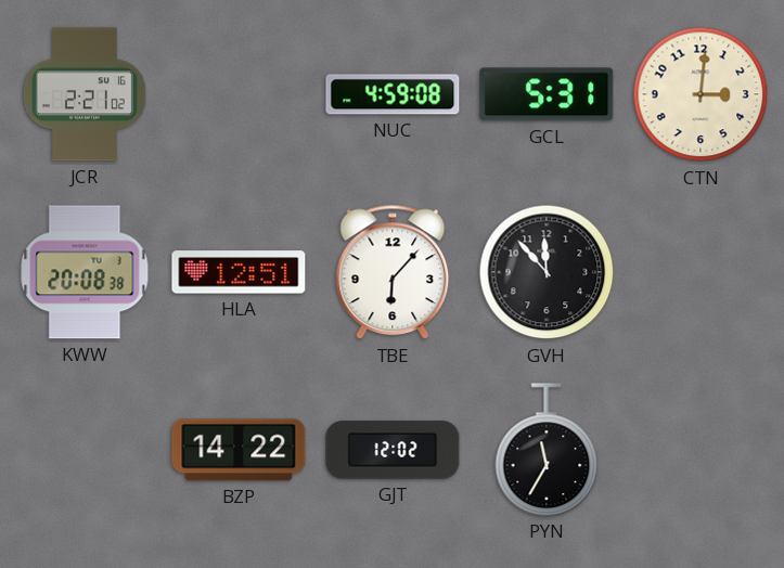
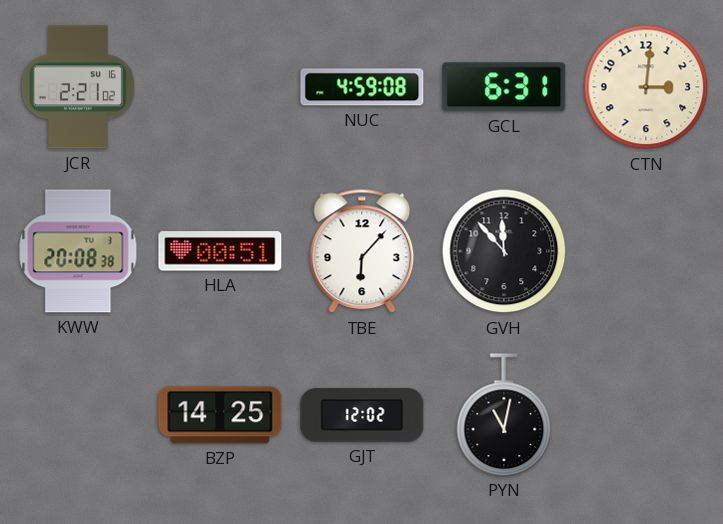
GCL: 5:31 -> 6:31
HLA: 12:51 -> 00:51
BZP: 14:22 -> 14:25
PYN: 11:35 -> 11:02
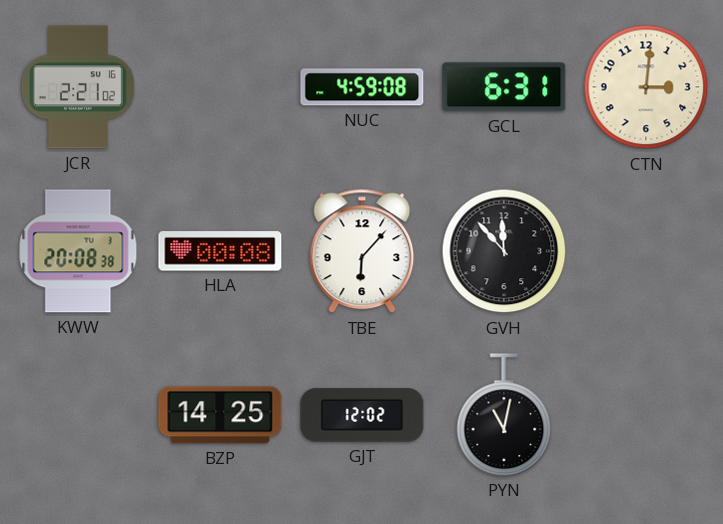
HLA: 00:51 -> 00:08
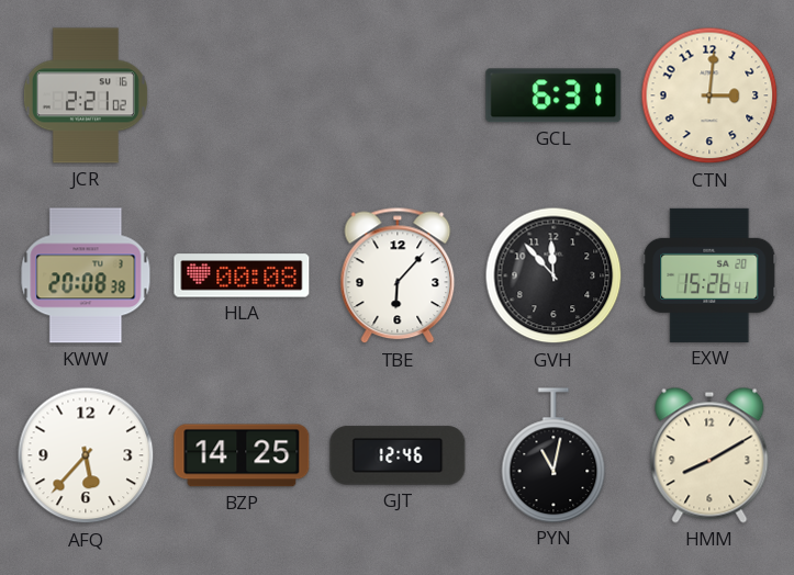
NUC: 4:59 -> none
EXW: none -> 15:26
AFQ: none -> 5:37
GJT: 12:02 -> 12:46
HMM: none -> 8:10
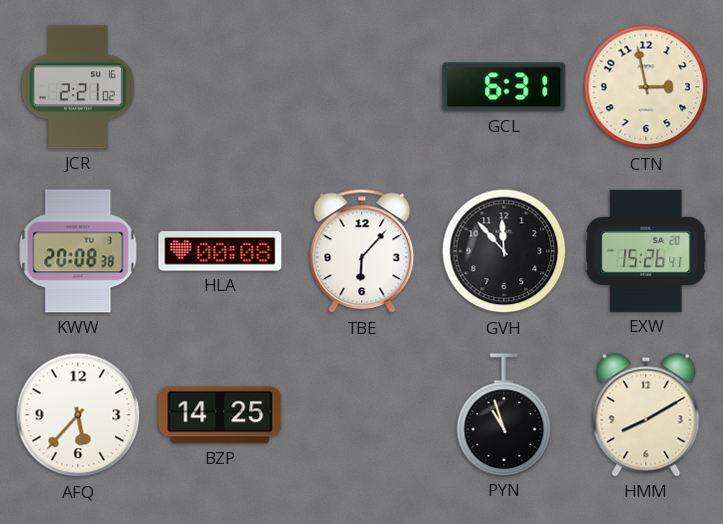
CTN: 3:01 -> 2:58
GJT: 12:46 -> none
PYN: 11:02 -> 10:57
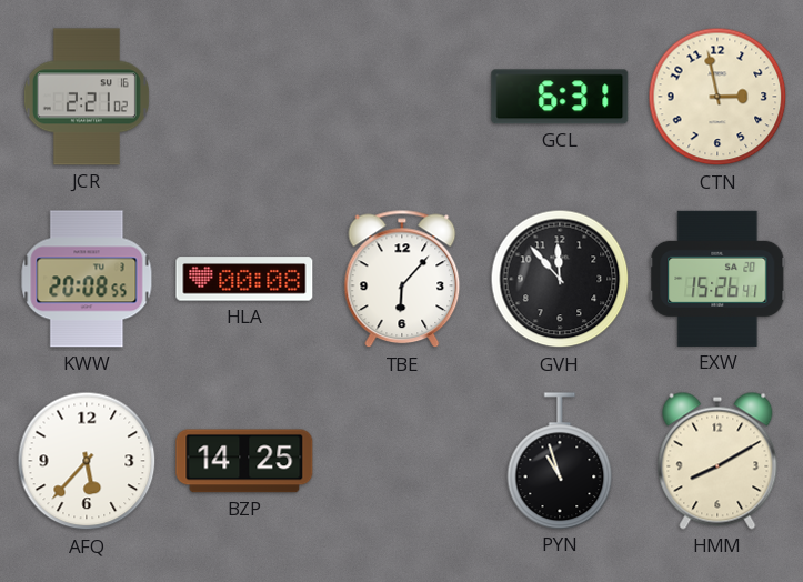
KWW: 20:08:38 -> 20:08:55
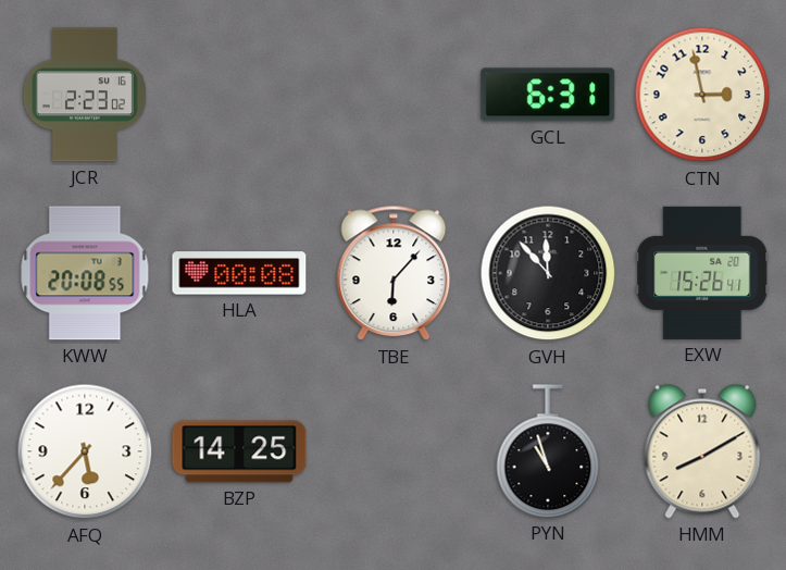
JCR: 2:21 -> 2:23
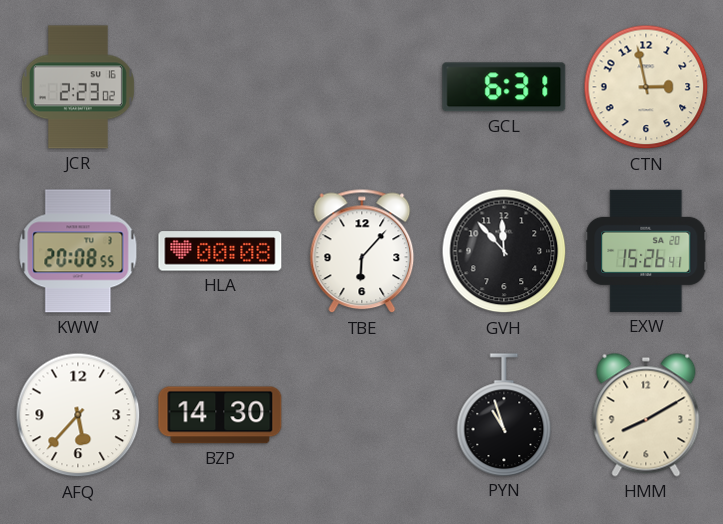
BZP: 14:25 -> 14:30
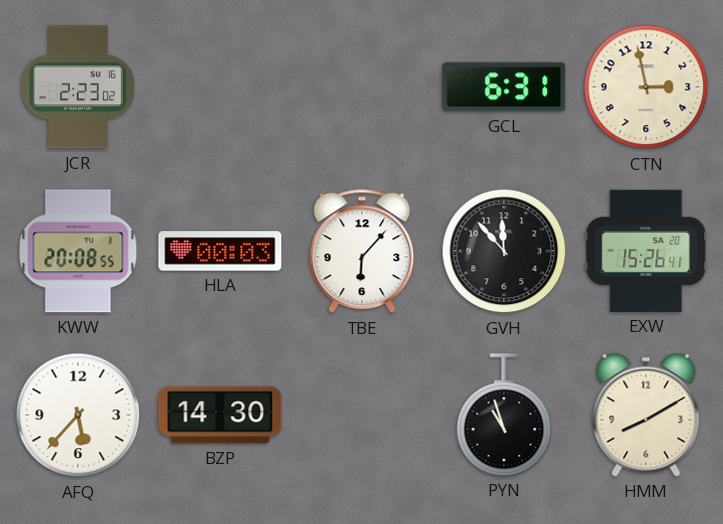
HLA: 00:08 -> 00:03
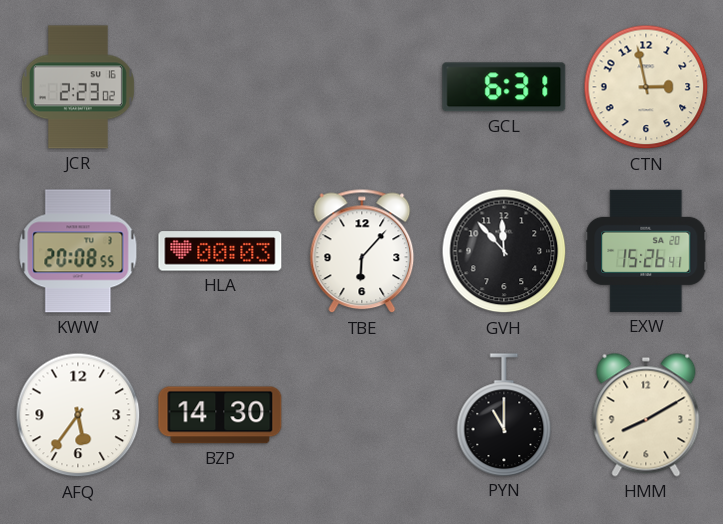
AFQ: 5:37 -> 5:36
PYN: 10:57 -> 11:00
